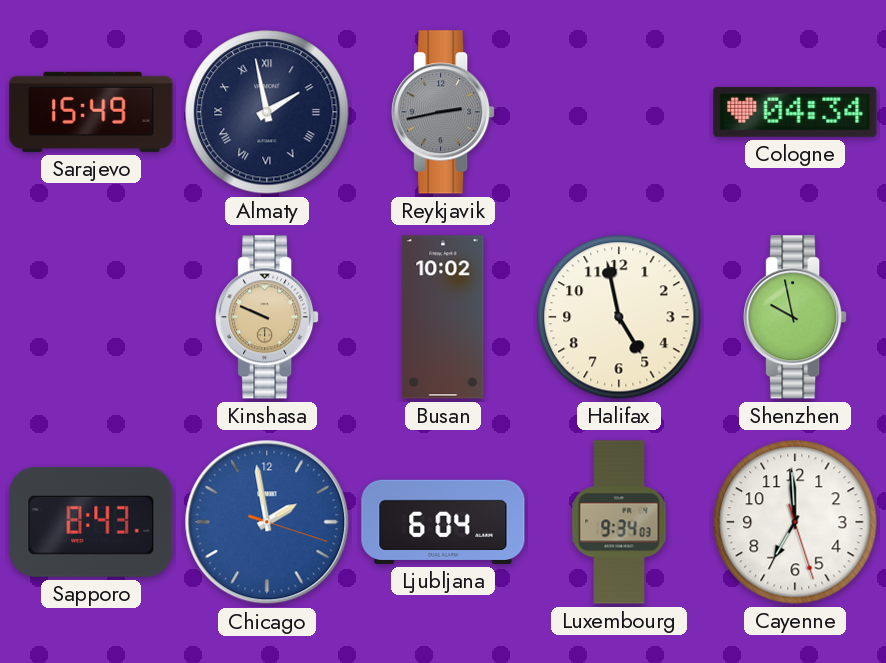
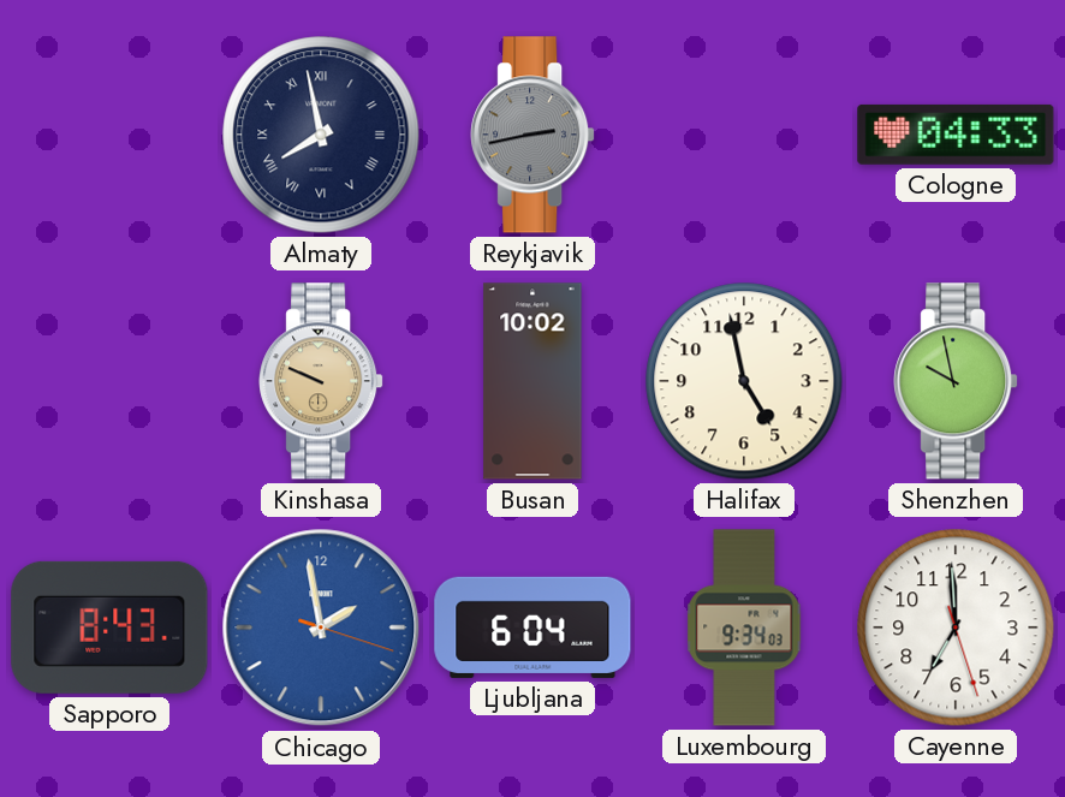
Sarajevo: 15:49 -> none
Almaty: 1:58 -> 7:58
Cologne: 04:34 -> 04:33
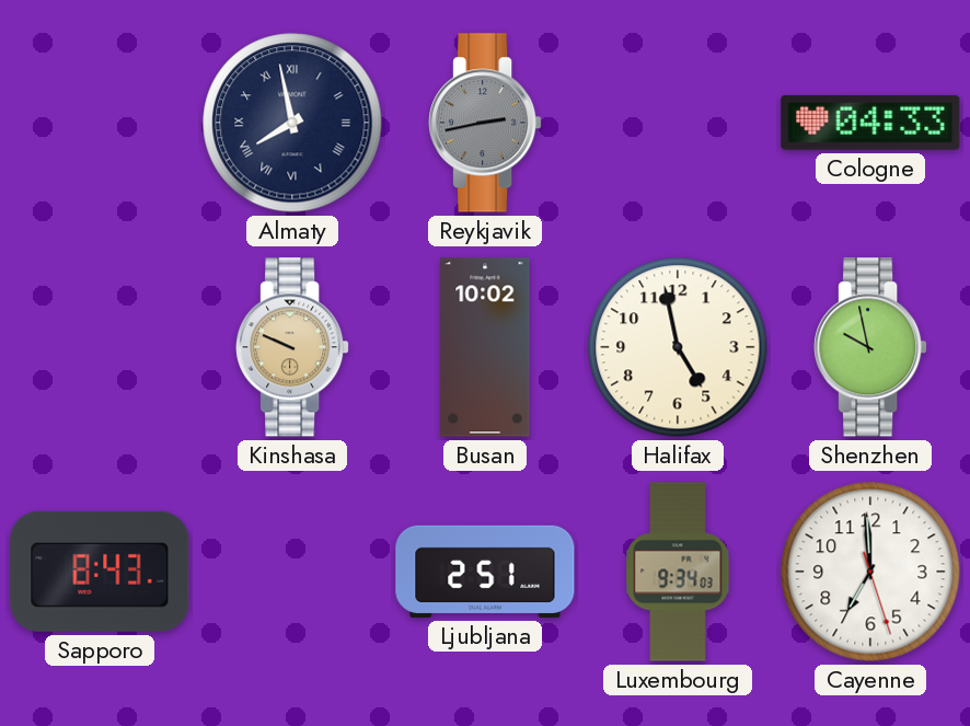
Chicago: 1:58 -> none
Ljubljana: 6:04 -> 2:51
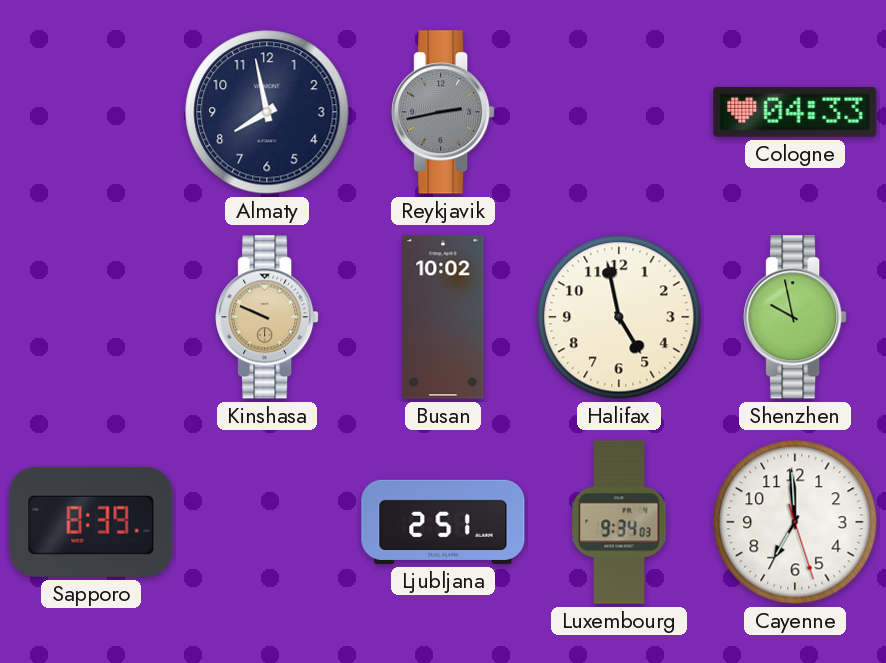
Almaty numerals: Roman -> Arabic
Sapporo: 8:43 -> 8:39
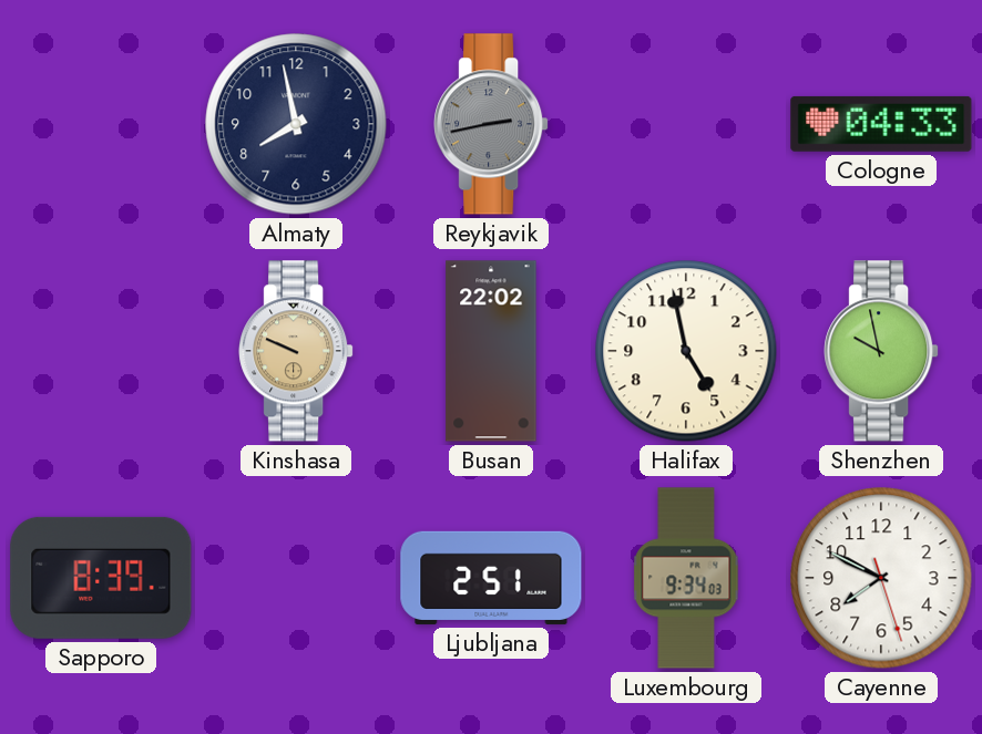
Busan: 10:02 -> 22:02
Cayenne: 6:59 -> 7:49
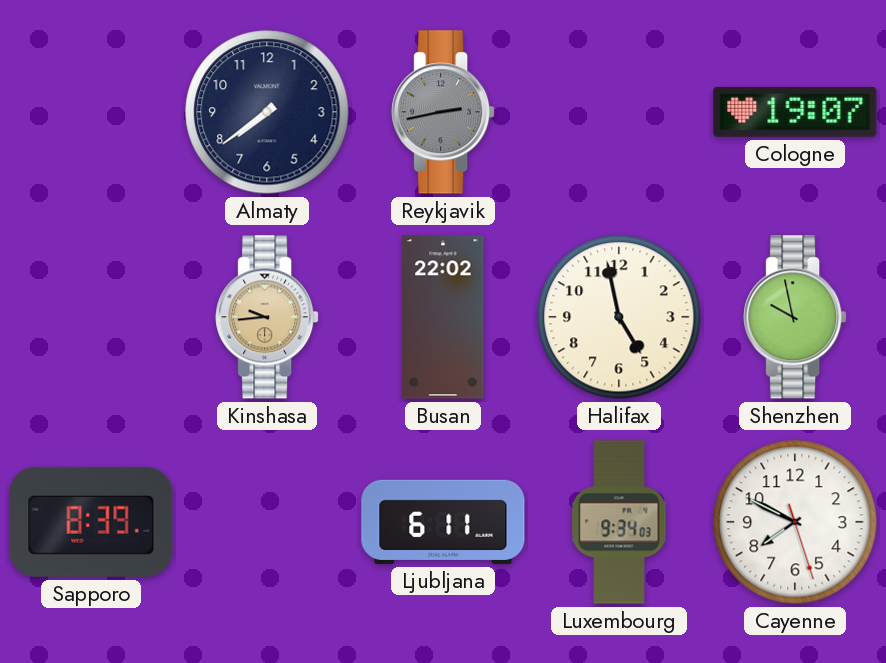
Almaty: 7:58 -> 7:39
Cologne: 04:33 -> 19:07
Kinshasa: 9:49 -> 9:44
Ljubljana: 2:51 -> 6:11
